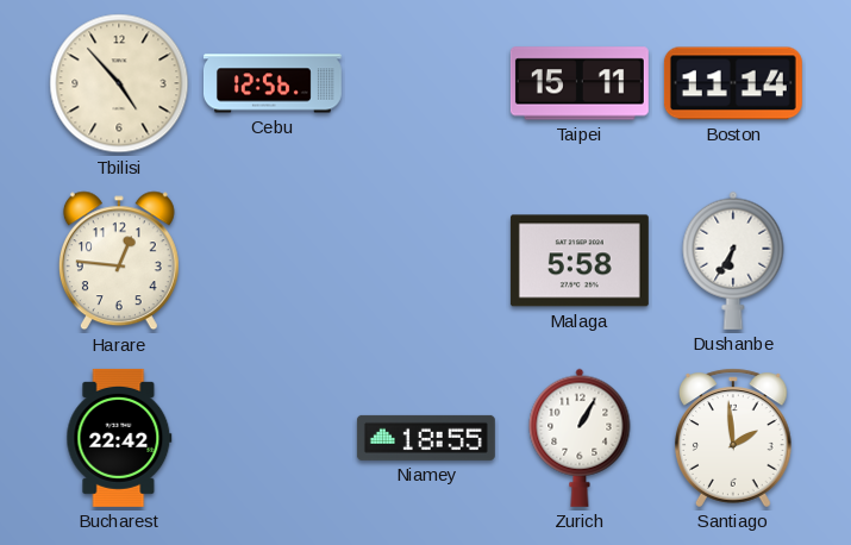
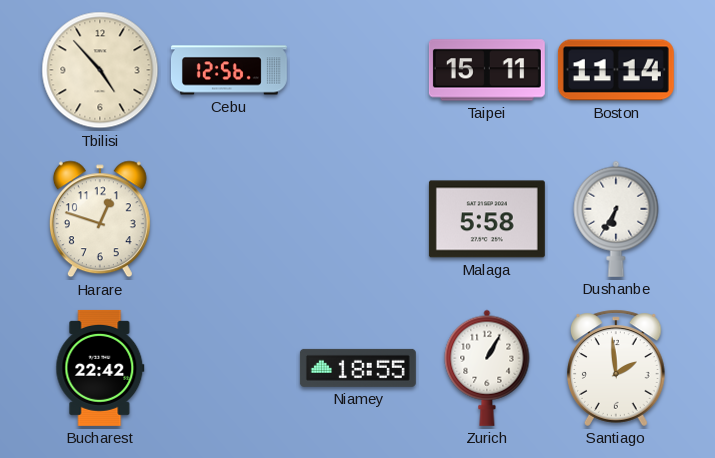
Harare: 12:46 -> 12:48
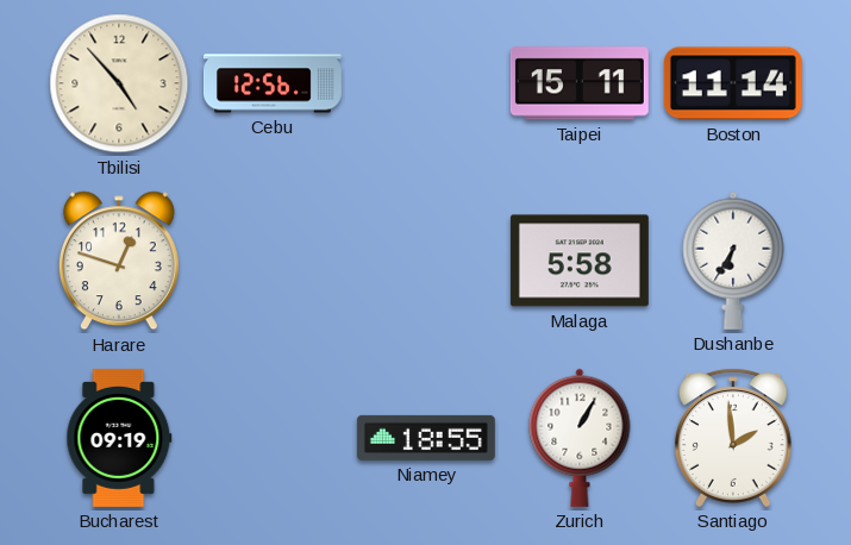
Bucharest: 22:42 -> 09:19
